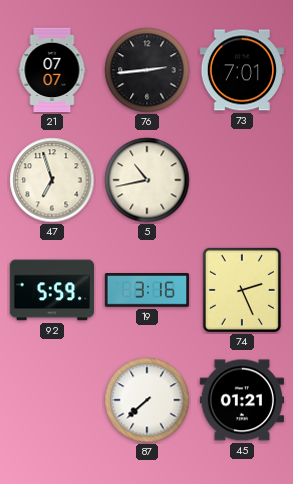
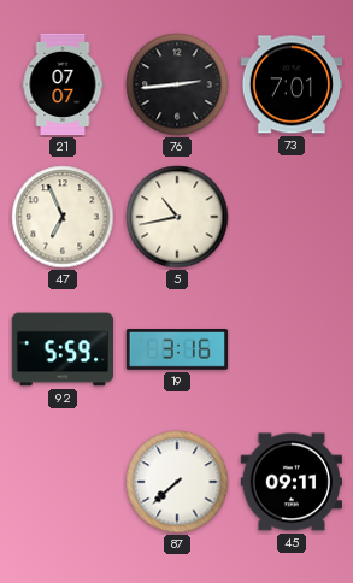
47: 6:57 -> 6:56
74: 2:26 -> none
45: 01:21 -> 09:11
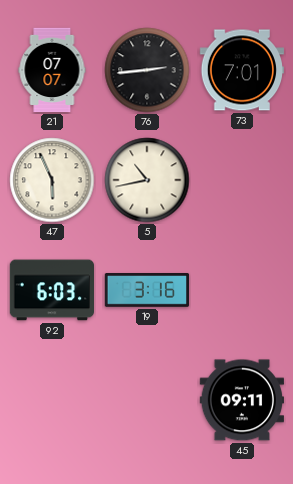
47: 6:56 -> 5:56
92: 5:59 -> 6:03
87: 7:38 -> none
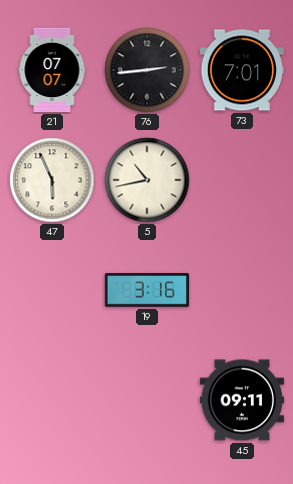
92: 6:03 -> none
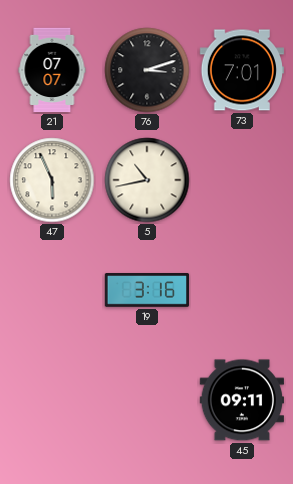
76: 2:44 -> 3:12
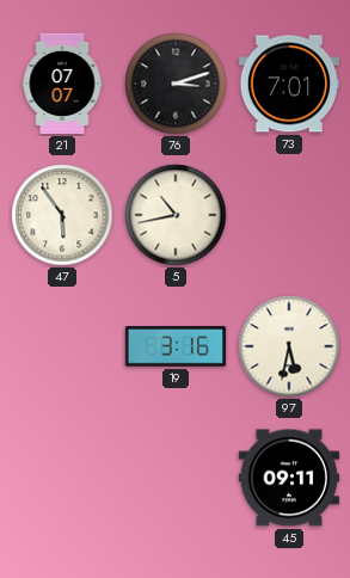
47: 5:56 -> 5:54
97: none -> 5:32
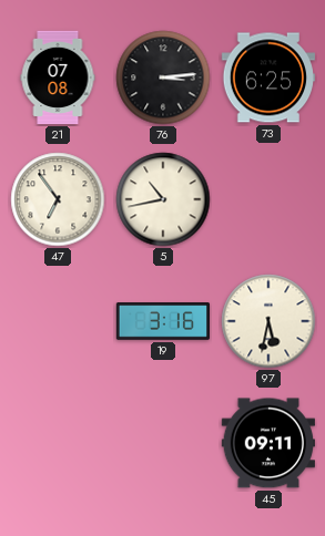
21: 07:07 -> 07:08
76: 3:12 -> 3:14
73: 7:01 -> 6:25
47: 5:54 -> 6:54
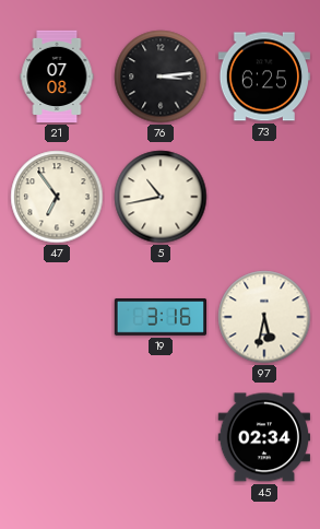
45: 09:11 -> 02:34
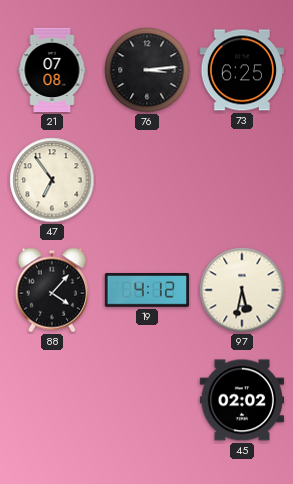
5: 10:43 -> none
88: none -> 4:07
19: 3:16 -> 4:12
45: 02:34 -> 02:02
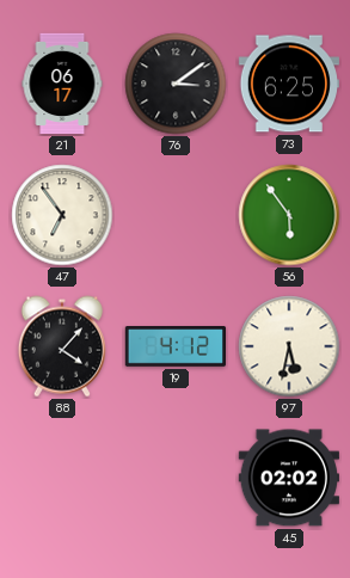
21: 07:08 -> 06:17
76: 3:14 -> 3:09
56: none -> 5:54
